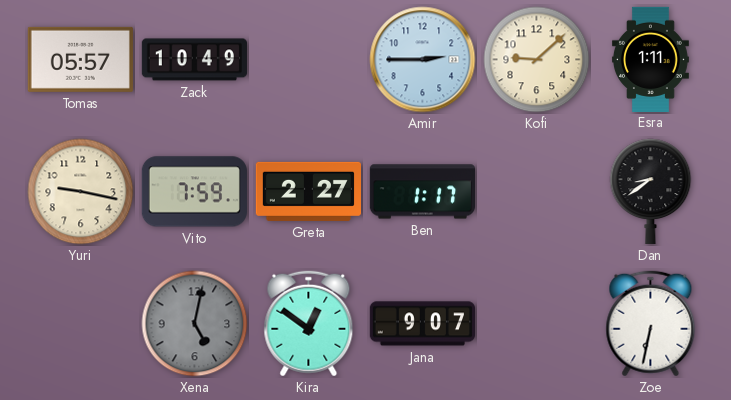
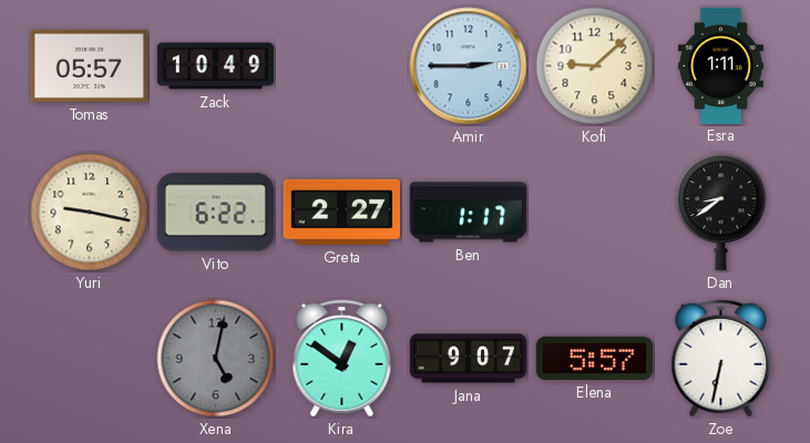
Vito: 7:59 -> 6:22
Elena: none -> 5:57
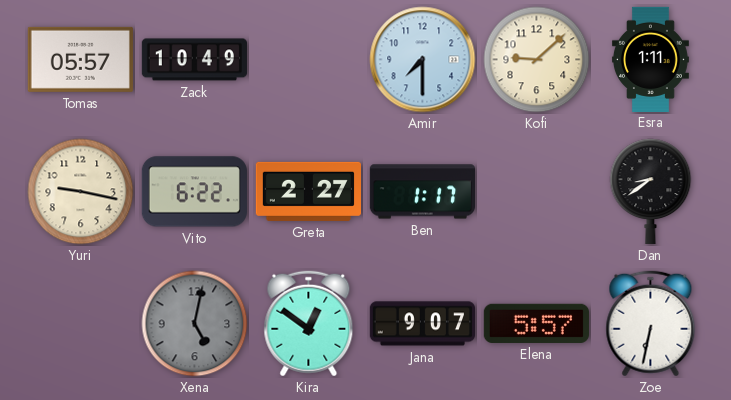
Amir: 2:45 -> 7:30
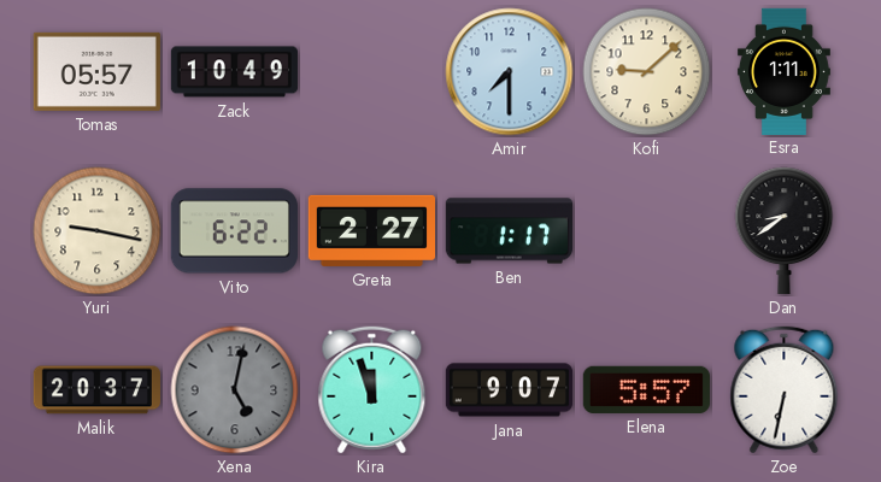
Malik: none -> 20:37
Kira: 12:51 -> 11:57
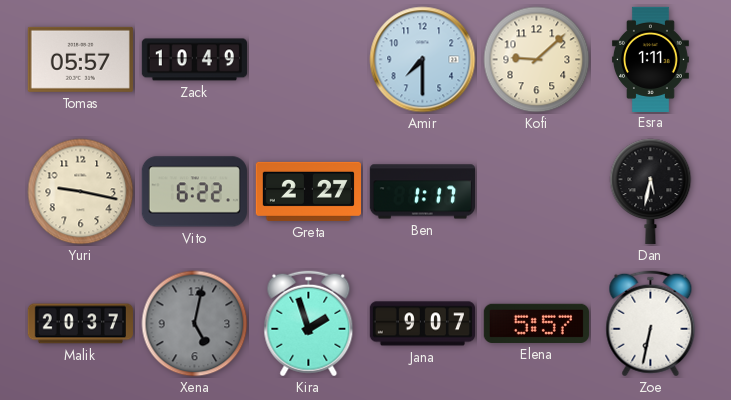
Dan: 8:39 -> 5:32
Kira: 11:57 -> 1:57
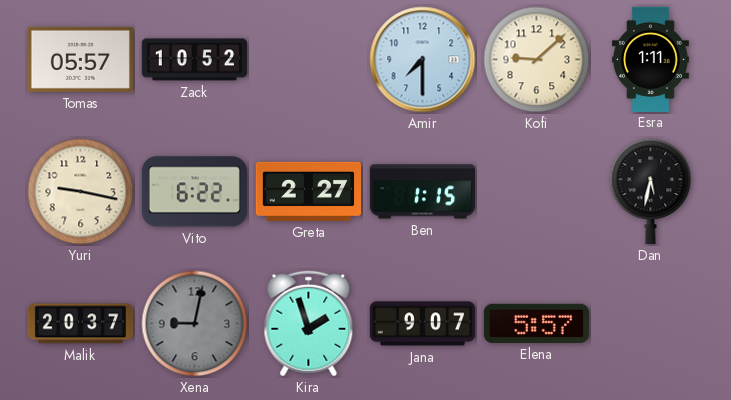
Zack: 10:49 -> 10:52
Ben: 1:17 -> 1:15
Xena: 5:02 -> 9:02
Zoe: 6:32 -> none
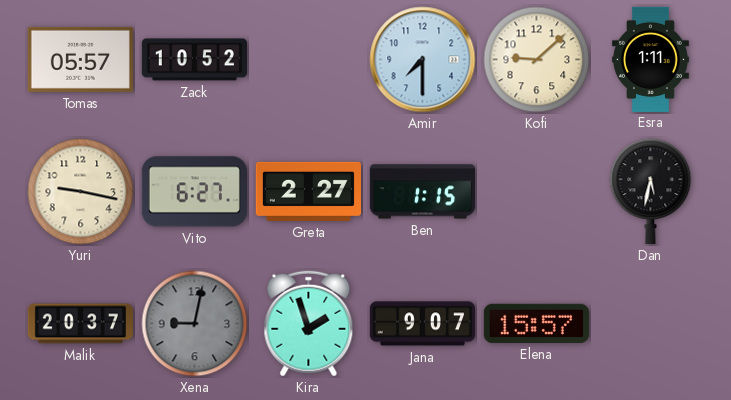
Vito: 6:22 -> 6:27
Elena: 5:57 -> 15:57
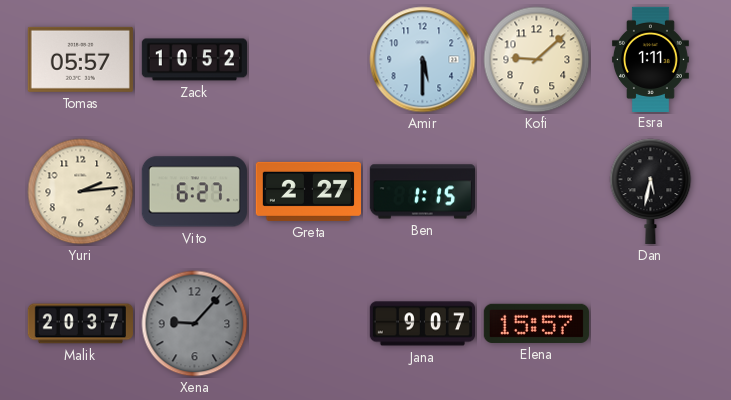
Amir: 7:30 -> 5:30
Yuri: 9:17 -> 2:14
Xena: 9:02 -> 9:07
Kira: 1:57 -> none
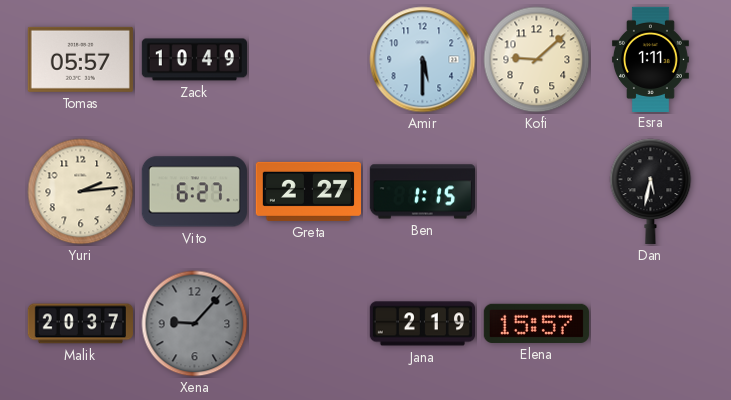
Zack: 10:52 -> 10:49
Jana: 9:07 -> 2:19
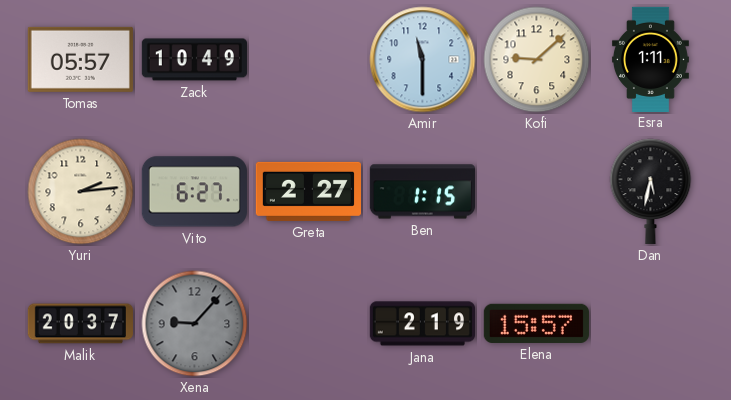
Amir: 5:30 -> 11:30
